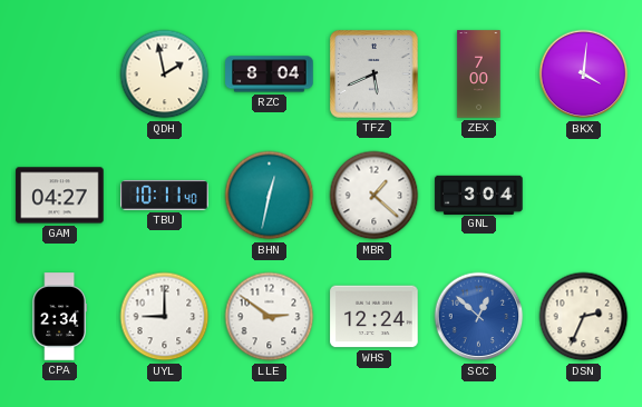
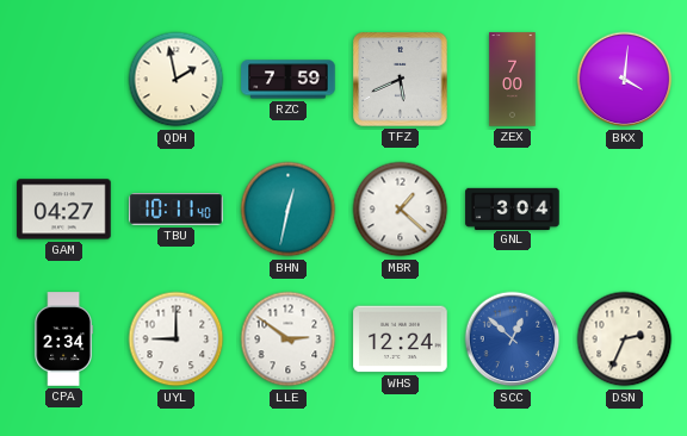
RZC: 8:04 -> 7:59
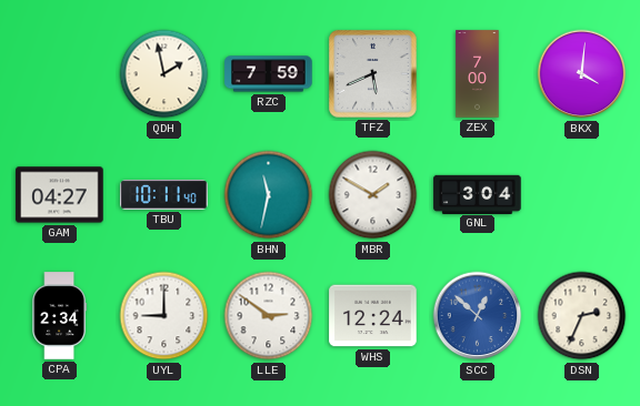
BHN: 12:32 -> 11:32
MBR: 1:22 -> 1:50
